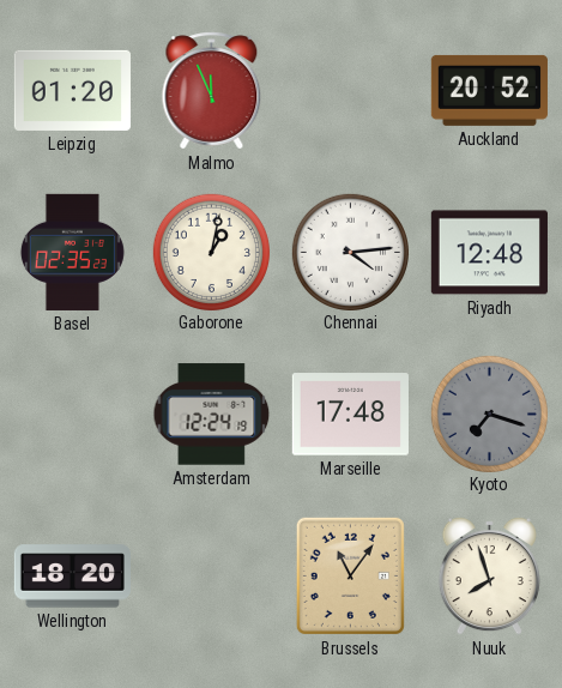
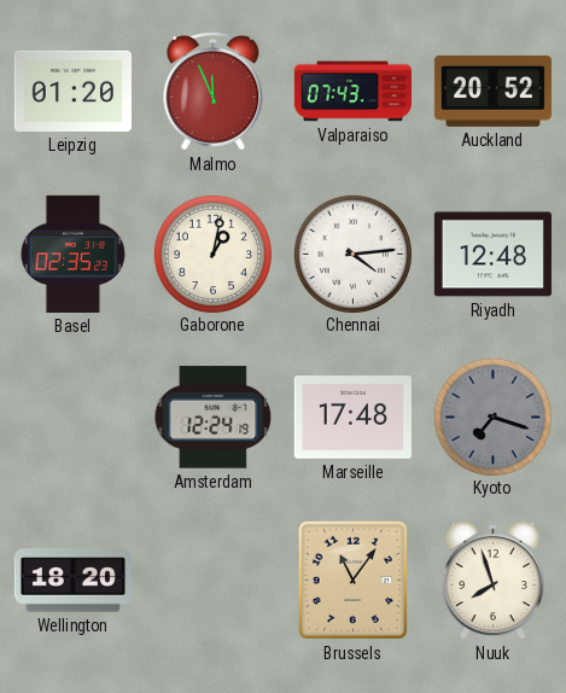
Valparaiso: none -> 07:43
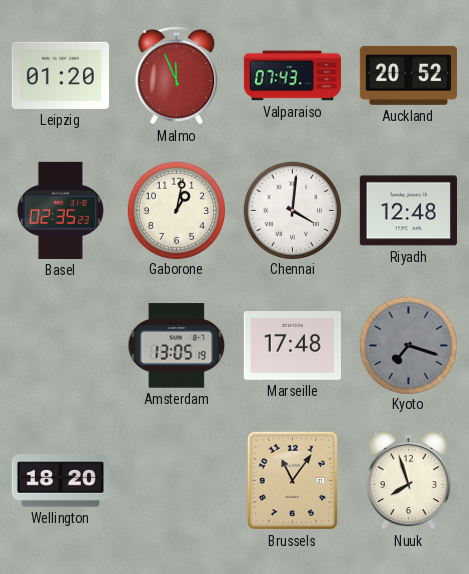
Chennai: 4:14 -> 4:01
Amsterdam: 12:24 -> 13:05
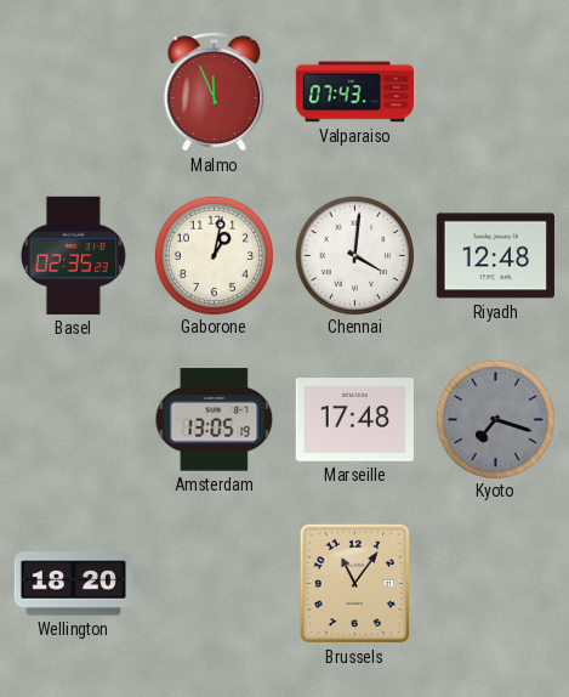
Leipzig: 01:20 -> none
Auckland: 20:52 -> none
Nuuk: 7:57 -> none
